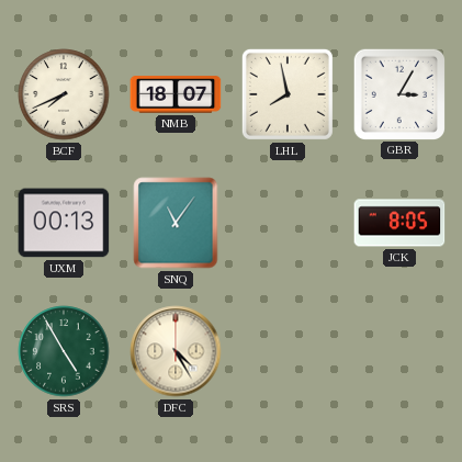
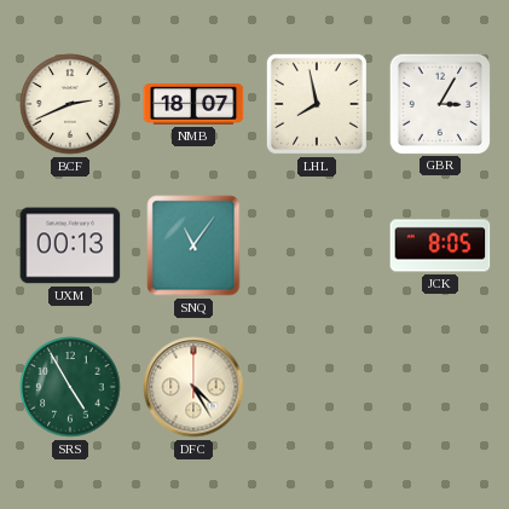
BCF: 7:41 -> 2:41
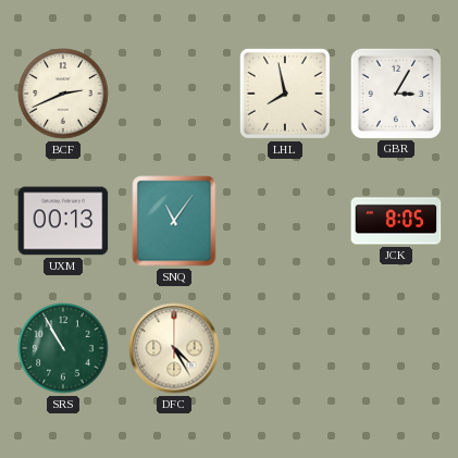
NMB: 18:07 -> none
SRS: 4:55 -> 10:55
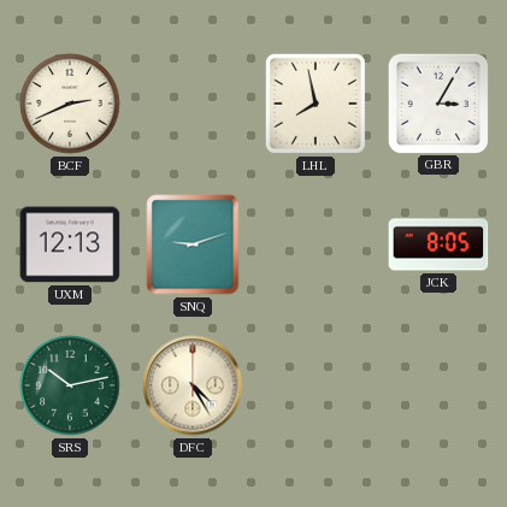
UXM: 00:13 -> 12:13
SNQ: 11:06 -> 9:12
SRS: 10:55 -> 10:13
